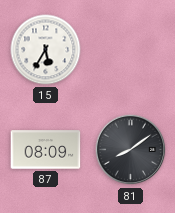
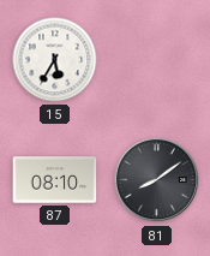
87: 08:09 -> 08:10
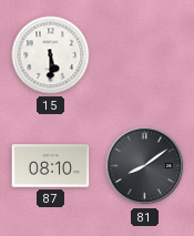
15: 5:35 -> 5:30
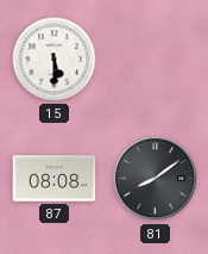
87: 08:10 -> 08:08
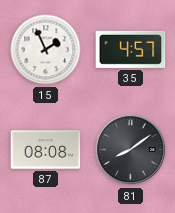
15: 5:30 -> 1:56
35: none -> 4:57
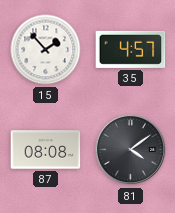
15: 1:56 -> 1:53
81: 8:09 -> 4:09
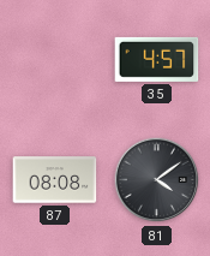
15: 1:53 -> none
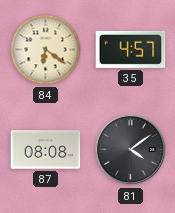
84: none -> 6:21
